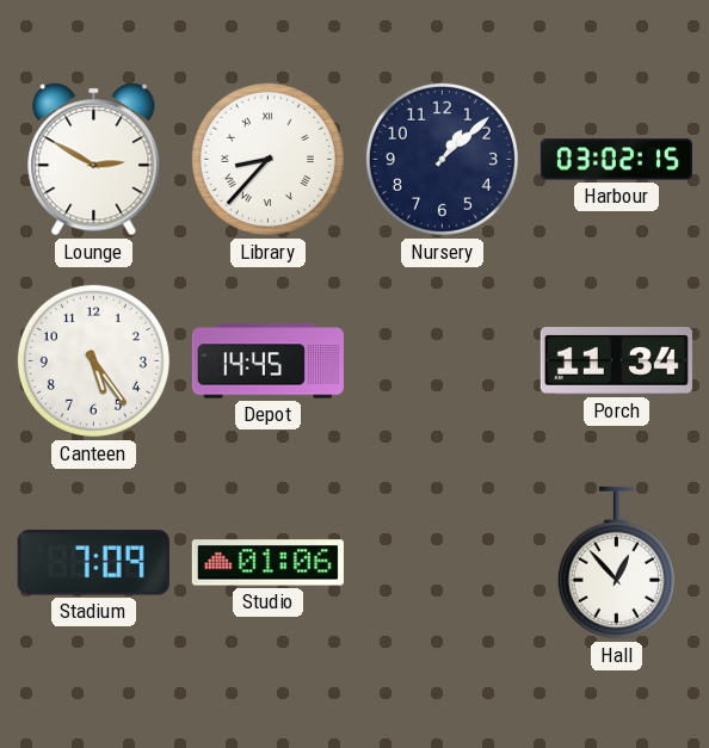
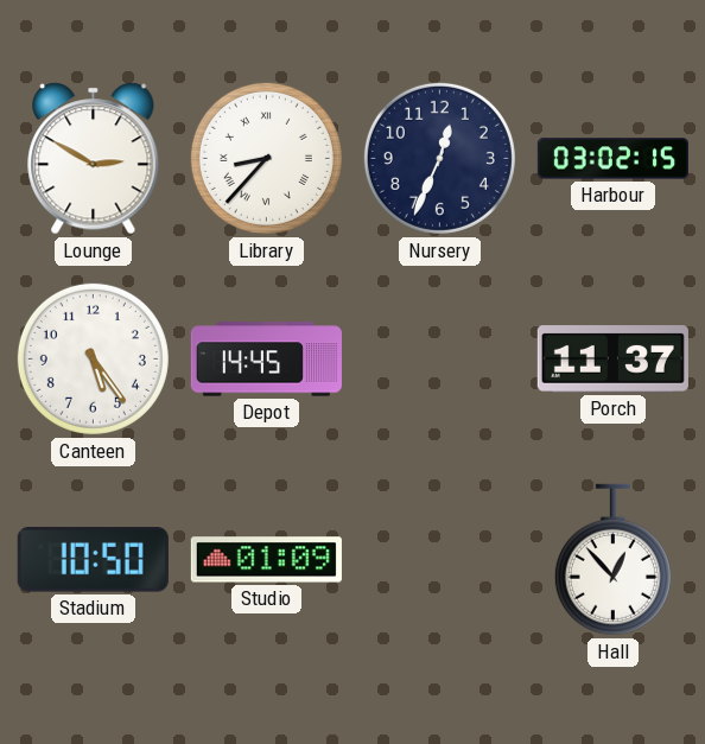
Nursery: 1:08 -> 12:34
Porch: 11:34 -> 11:37
Stadium: 7:09 -> 10:50
Studio: 01:06 -> 01:09
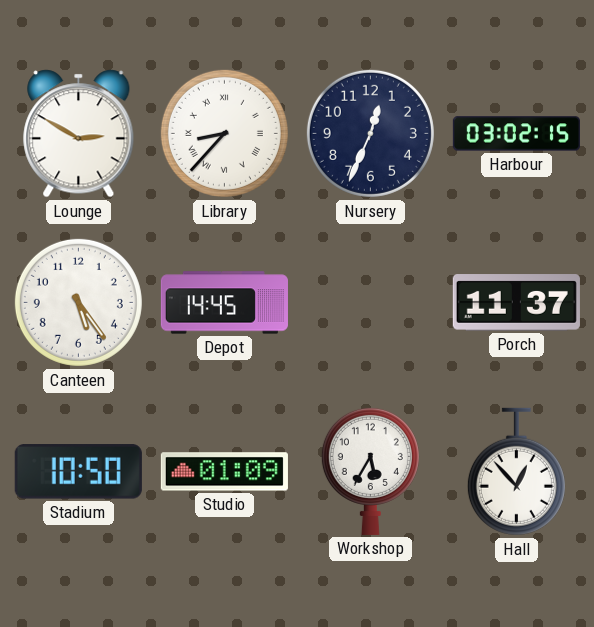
Workshop: none -> 5:35
